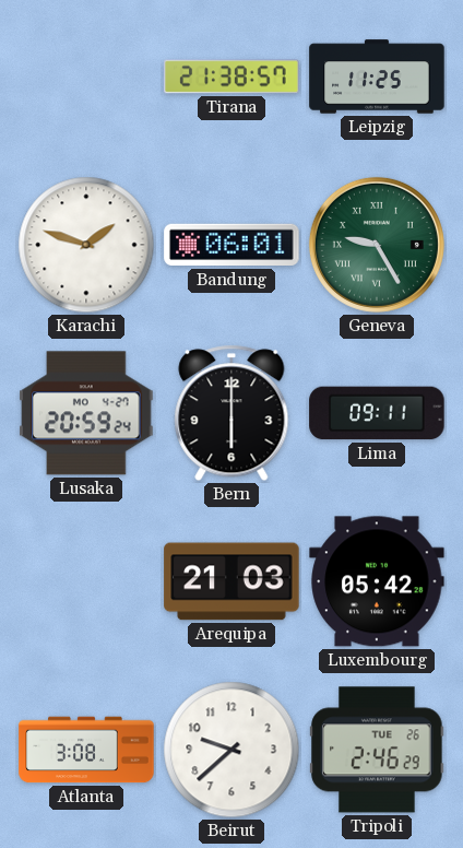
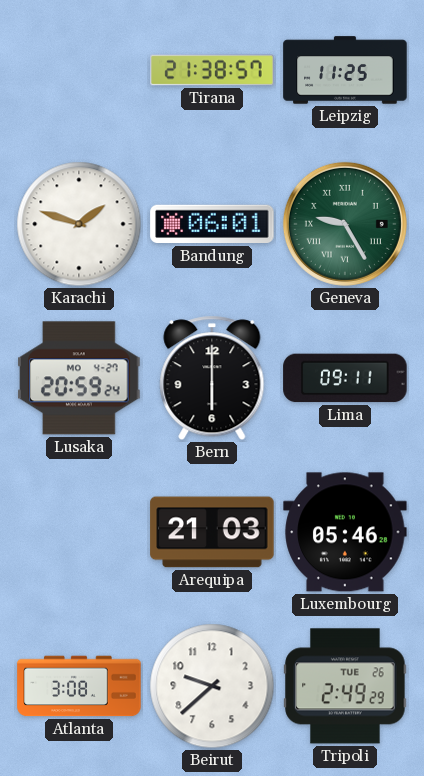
Luxembourg: 05:42 -> 05:46
Tripoli: 2:46 -> 2:49
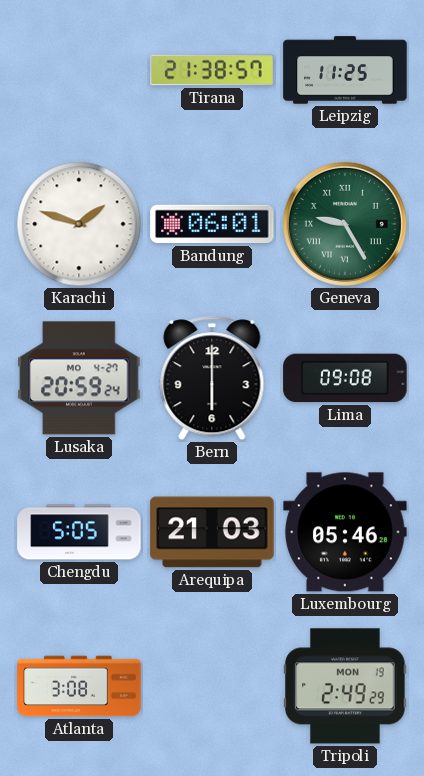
Lima: 09:11 -> 09:08
Chengdu: none -> 5:05
Beirut: 9:38 -> none
Tripoli date: TUE 26 -> MON 19
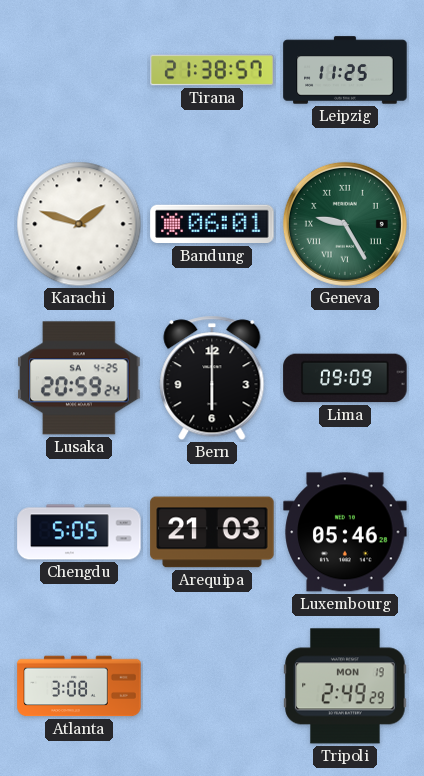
Lusaka date: MO 4-27 -> SA 4-25
Lima: 09:08 -> 09:09
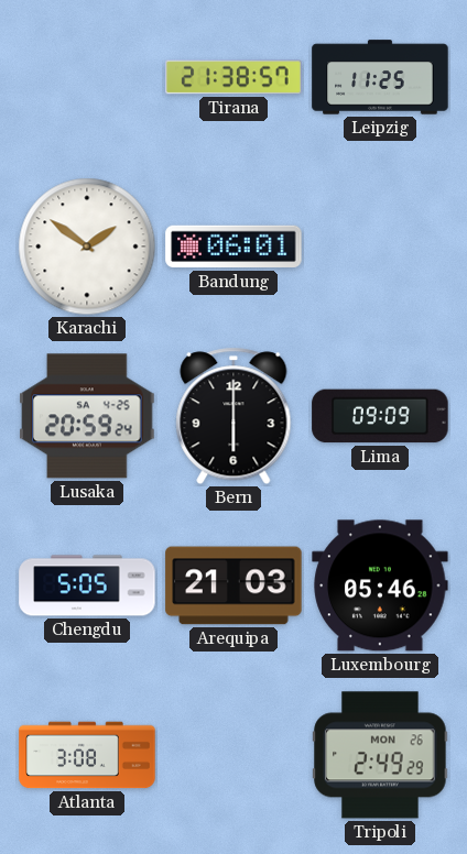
Karachi: 1:48 -> 1:51
Geneva: 9:25 -> none
Tripoli date: MON 19 -> MON 26
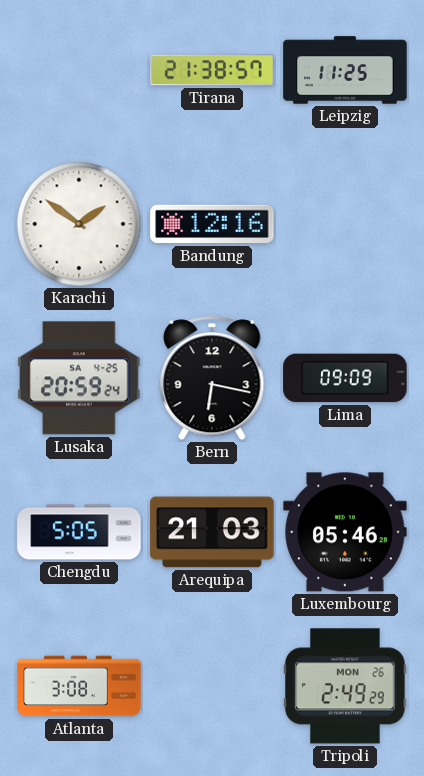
Bandung: 06:01 -> 12:16
Bern: 6:00 -> 6:17
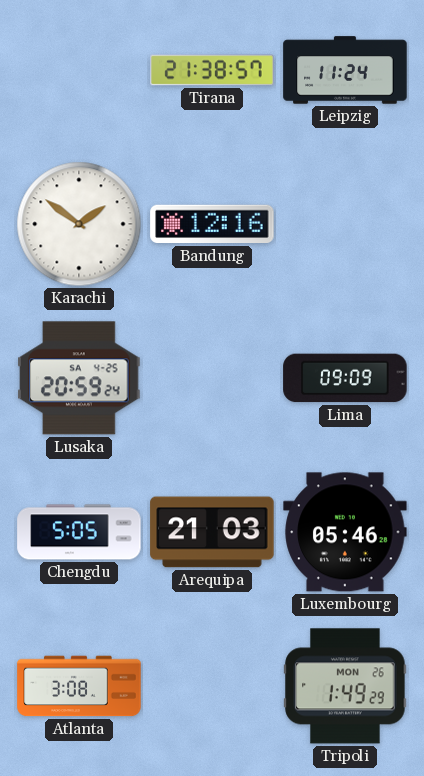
Leipzig: 11:25 -> 11:24
Bern: 6:17 -> none
Tripoli: 2:49 -> 1:49
